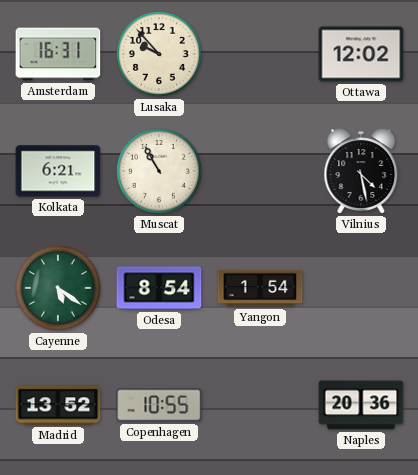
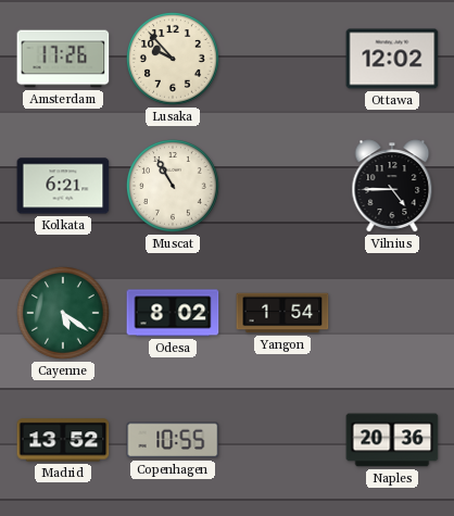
Amsterdam: 16:31 -> 17:26
Vilnius: 4:28 -> 4:45
Odesa: 8:54 -> 8:02
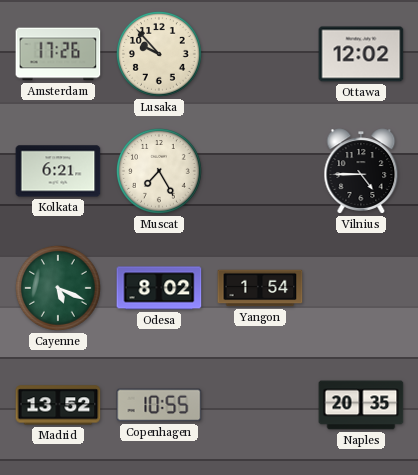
Muscat: 10:55 -> 7:25
Cayenne: 5:21 -> 5:19
Naples: 20:36 -> 20:35
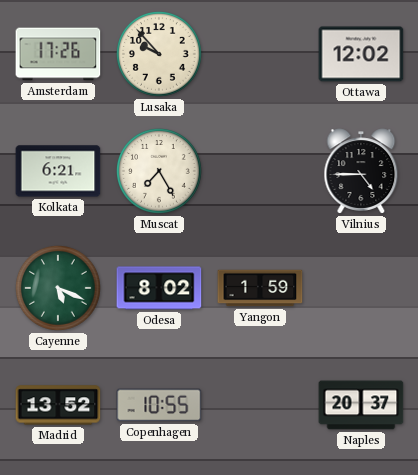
Yangon: 1:54 -> 1:59
Naples: 20:35 -> 20:37
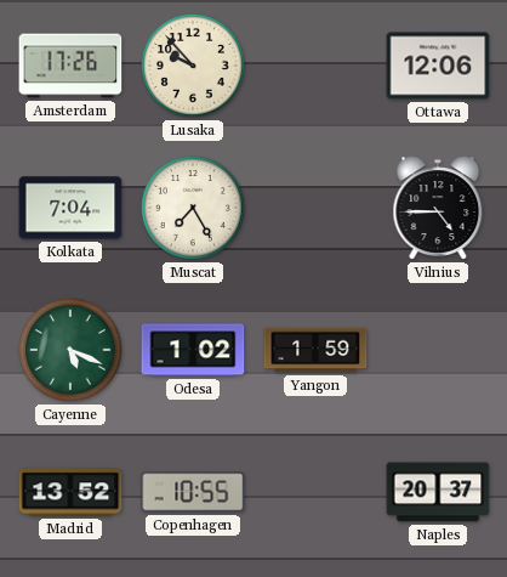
Ottawa: 12:02 -> 12:06
Kolkata: 6:21 -> 7:04
Odesa: 8:02 -> 1:02
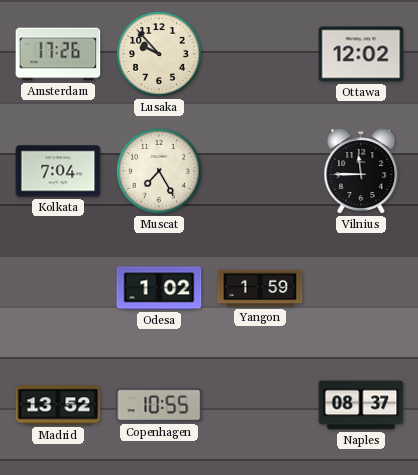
Ottawa: 12:06 -> 12:02
Vilnius: 4:45 -> 11:45
Cayenne: 5:19 -> none
Naples: 20:37 -> 08:37
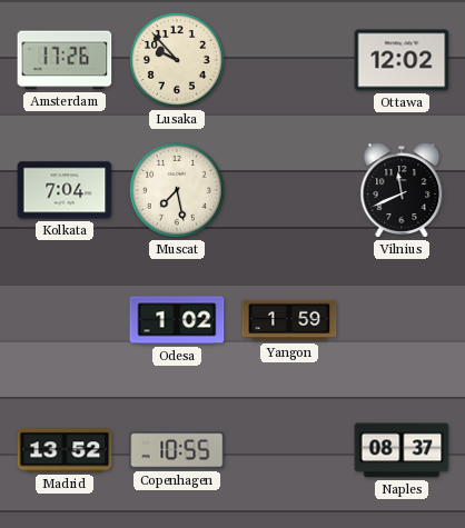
Muscat: 7:25 -> 7:28
Vilnius: 11:45 -> 11:41
